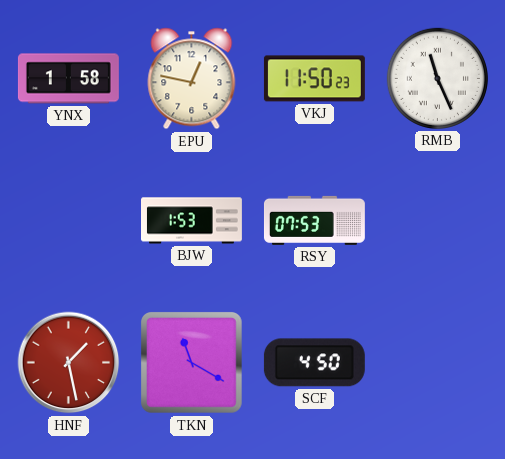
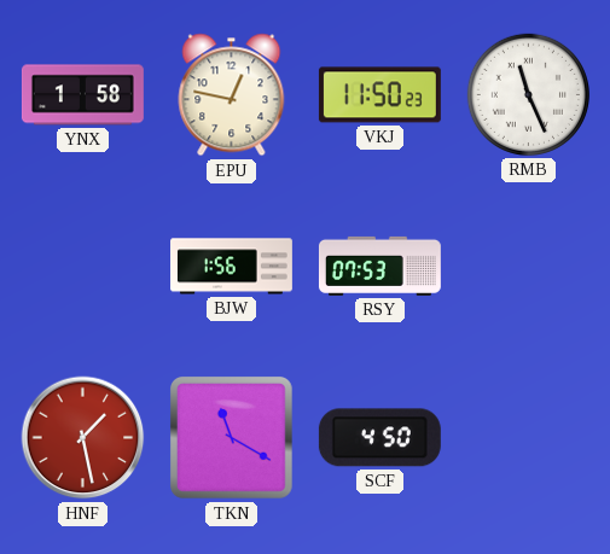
BJW: 1:53 -> 1:56
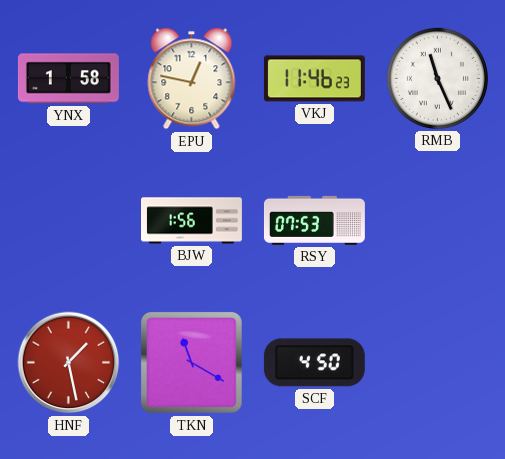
VKJ: 11:50 -> 11:46
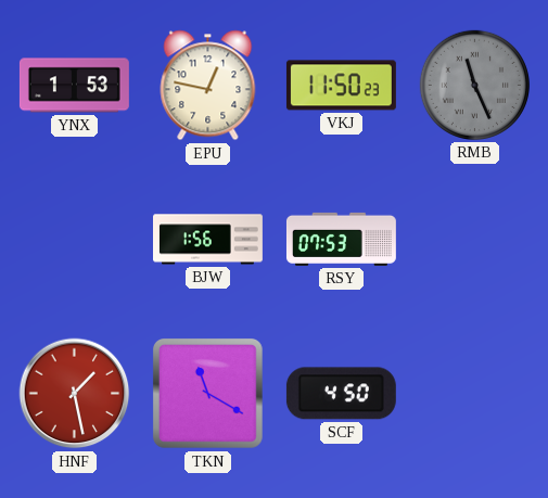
YNX: 1:58 -> 1:53
VKJ: 11:46 -> 11:50
RMB dial: white -> grey
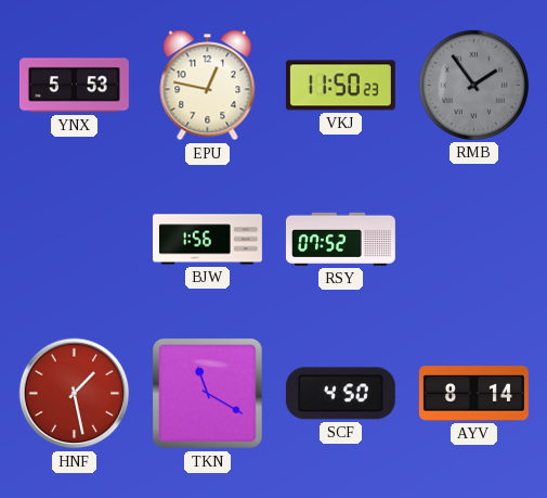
YNX: 1:53 -> 5:53
RMB: 11:26 -> 1:54
RSY: 07:53 -> 07:52
AYV: none -> 8:14
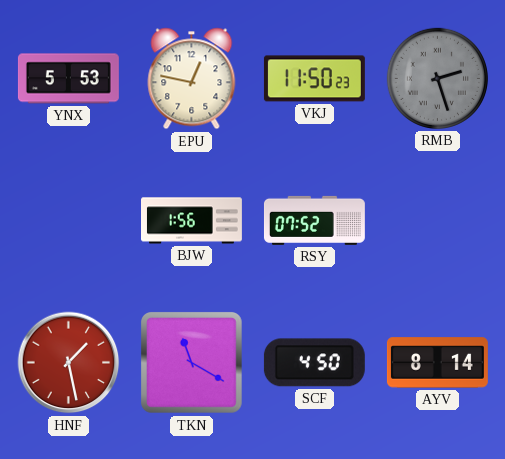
RMB: 1:54 -> 2:27
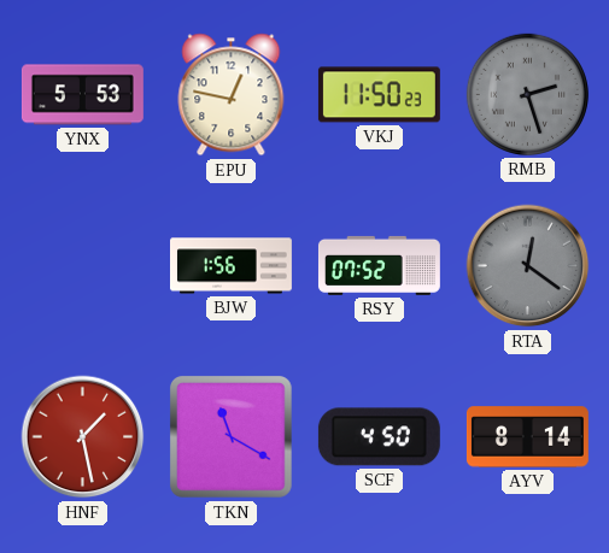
RTA: none -> 12:21
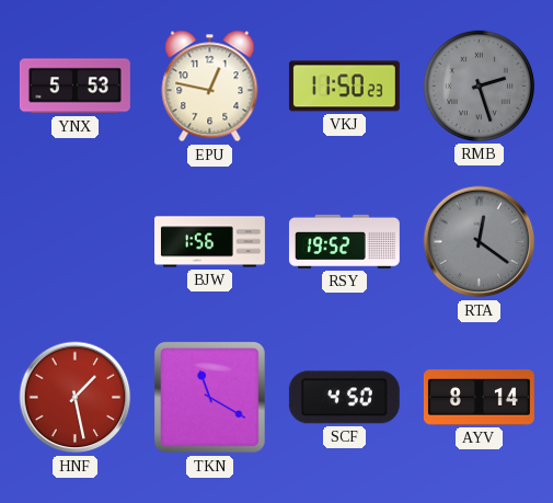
RSY: 07:52 -> 19:52
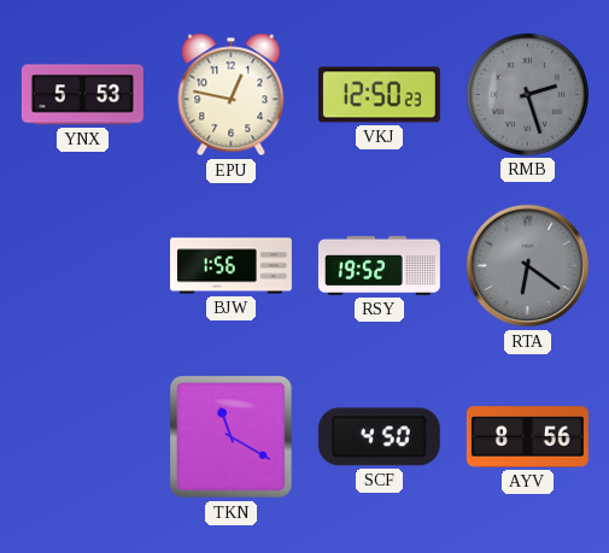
VKJ: 11:50 -> 12:50
RTA: 12:21 -> 6:21
HNF: 1:28 -> none
AYV: 8:14 -> 8:56
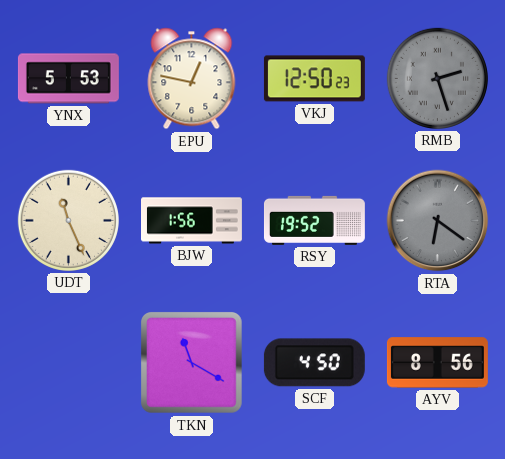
UDT: none -> 11:26
